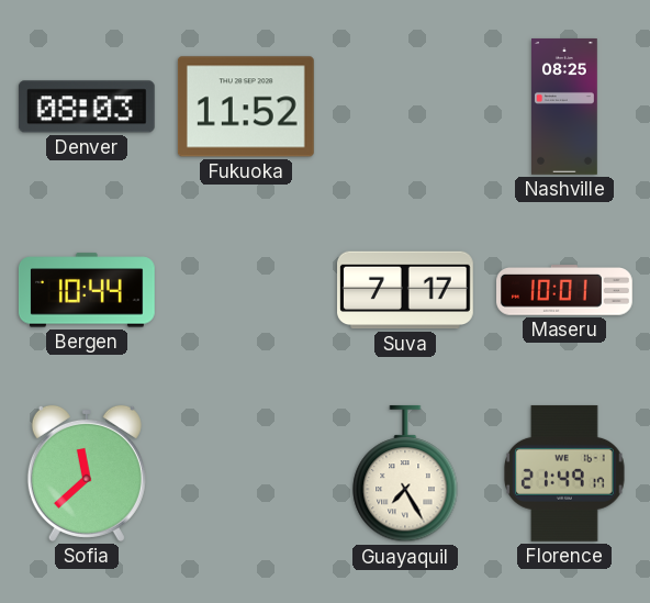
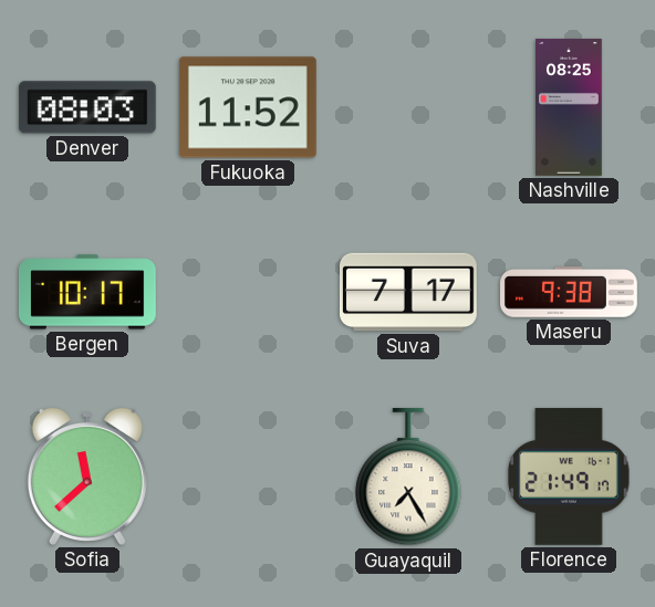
Bergen: 10:44 -> 10:17
Maseru: 10:01 -> 9:38
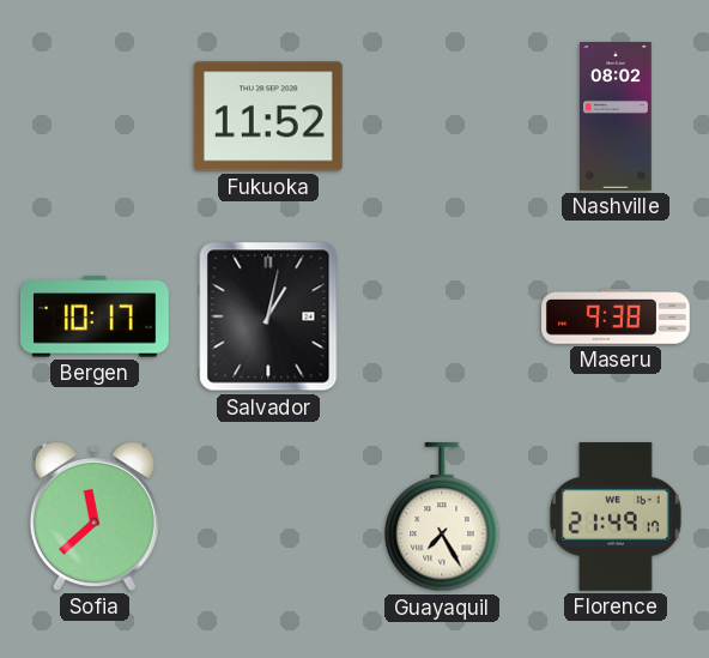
Denver: 08:03 -> none
Nashville: 08:25 -> 08:02
Salvador: none -> 1:02
Suva: 7:17 -> none
